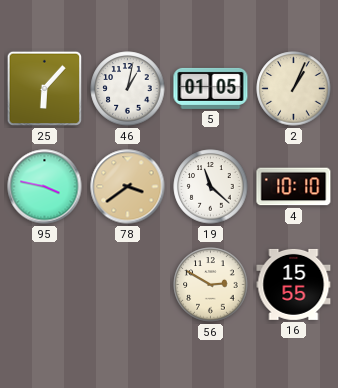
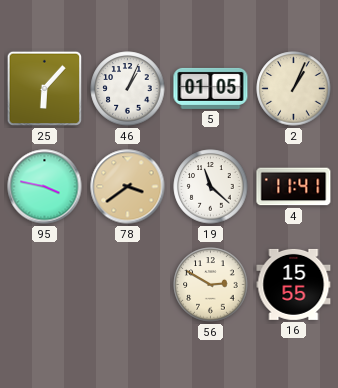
46: 1:02 -> 1:04
4: 10:10 -> 11:41
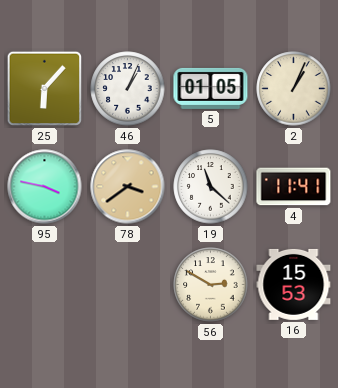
16: 15:55 -> 15:53
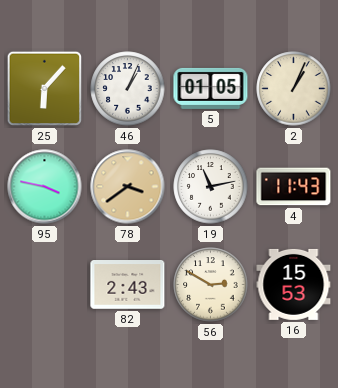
19: 11:22 -> 11:13
4: 11:41 -> 11:43
82: none -> 2:43
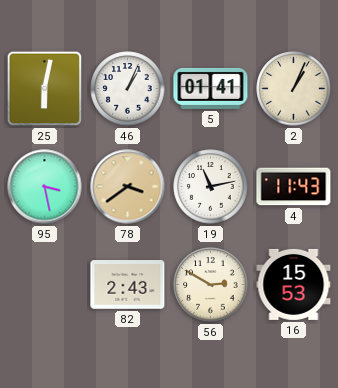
25: 6:07 -> 6:02
5: 01:05 -> 01:41
95: 3:47 -> 3:28
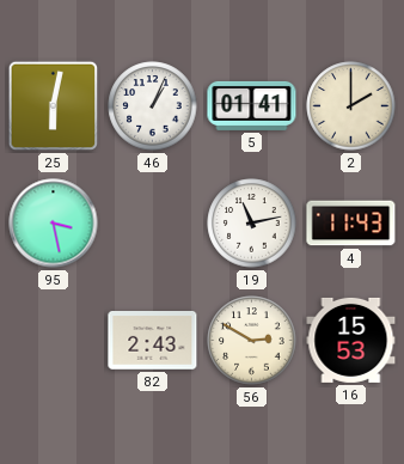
2: 1:04 -> 2:00
78: 3:39 -> none
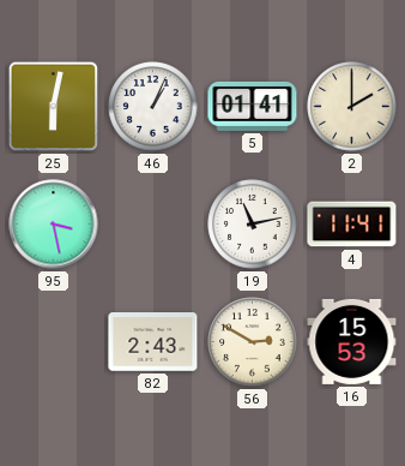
4: 11:43 -> 11:41
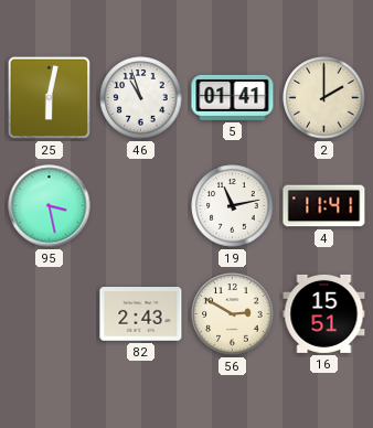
46: 1:04 -> 10:57
16: 15:53 -> 15:51
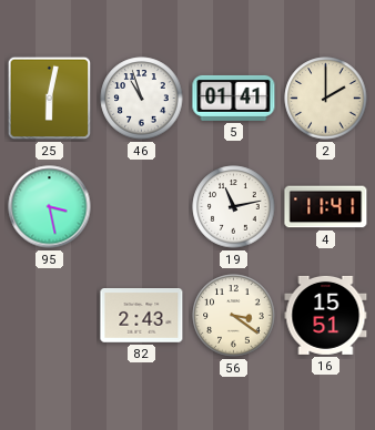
56: 2:50 -> 3:21
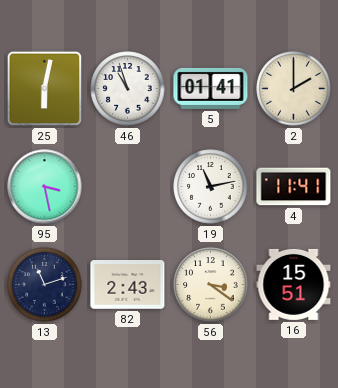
13: none -> 11:12
